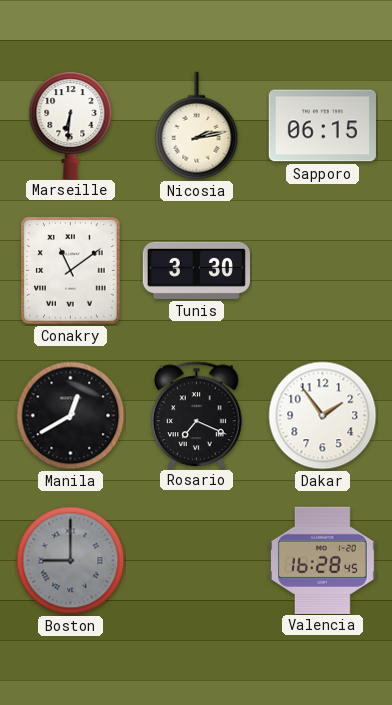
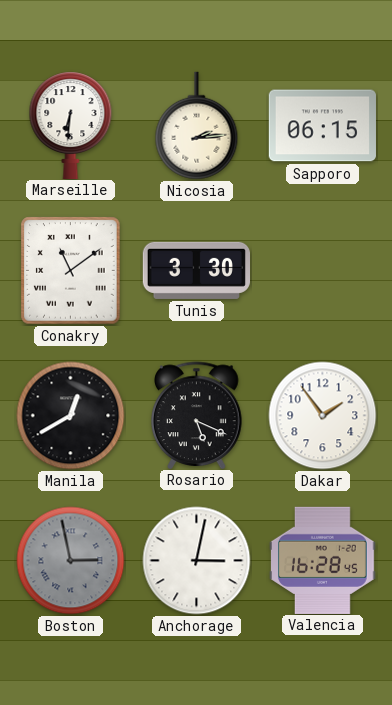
Nicosia: 2:13 -> 2:14
Rosario: 7:19 -> 5:19
Boston: 9:00 -> 2:58
Anchorage: none -> 3:02
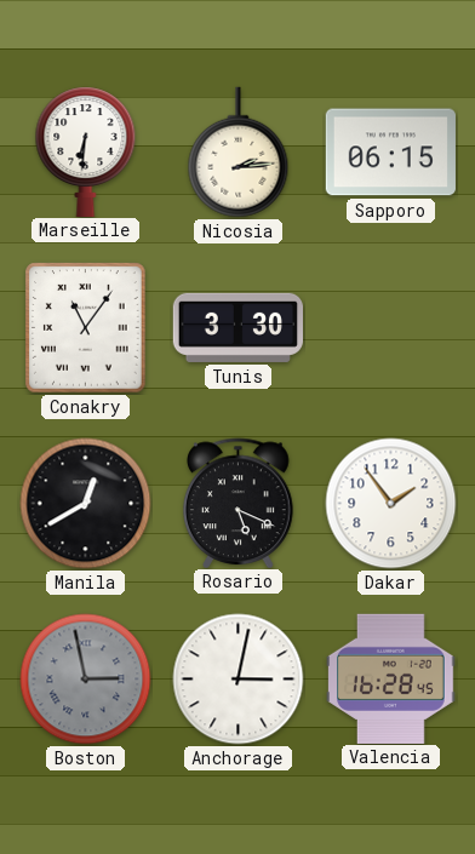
Conakry: 11:09 -> 11:06
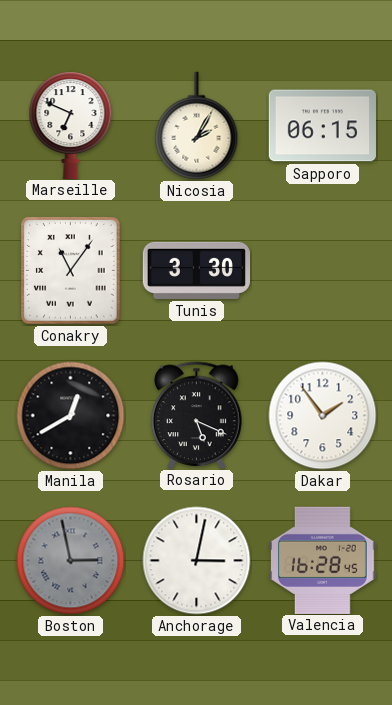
Marseille: 6:31 -> 6:49
Nicosia: 2:14 -> 2:05
